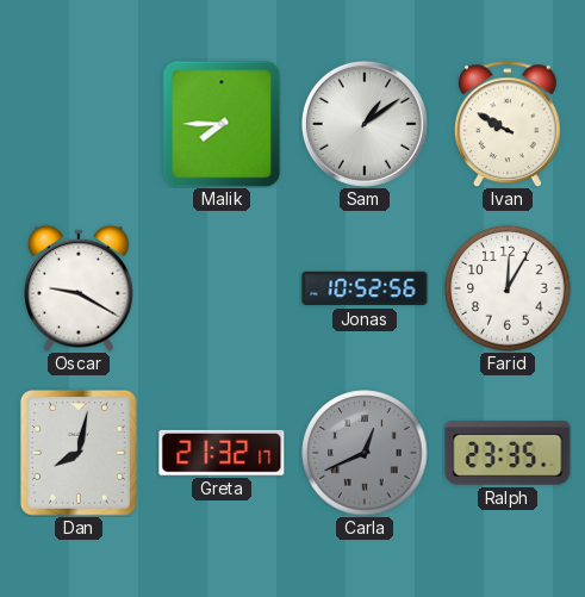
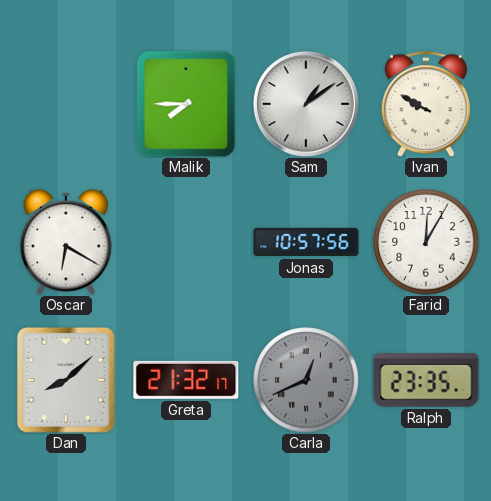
Oscar: 9:20 -> 6:20
Jonas: 10:52 -> 10:57
Dan: 8:02 -> 8:08
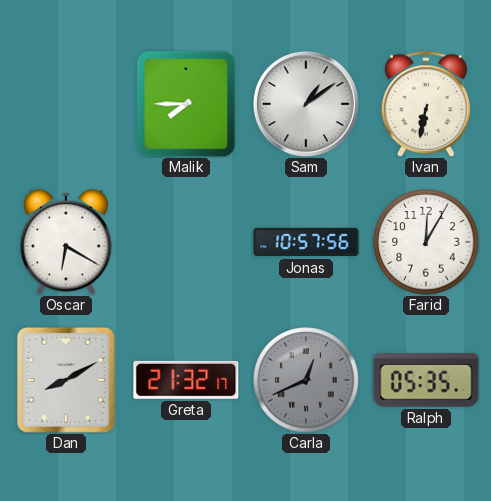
Ivan: 9:50 -> 6:32
Dan: 8:08 -> 8:10
Ralph: 23:35 -> 05:35
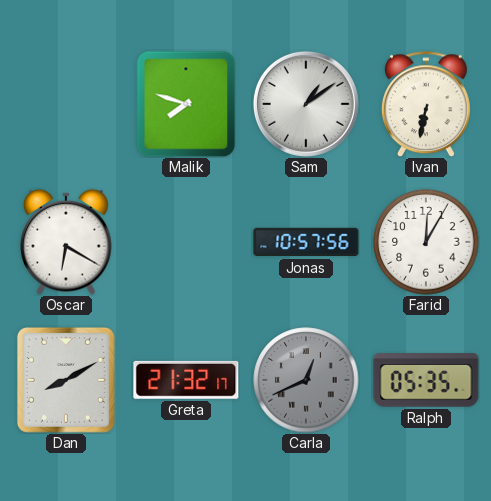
Malik: 7:45 -> 7:48
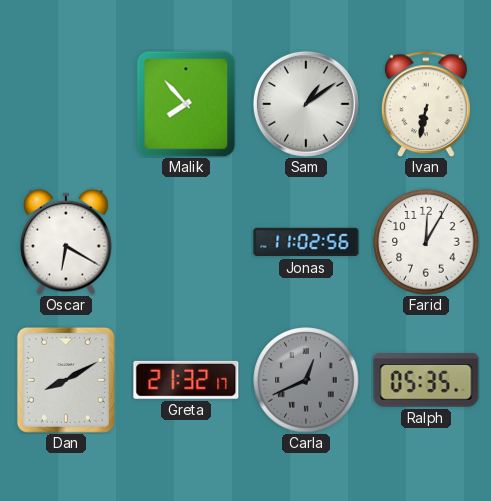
Malik: 7:48 -> 7:53
Jonas: 10:57 -> 11:02
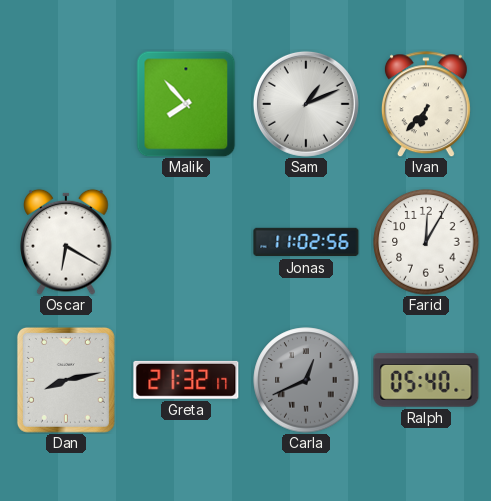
Sam: 1:09 -> 1:11
Ivan: 6:32 -> 6:37
Dan: 8:10 -> 8:13
Ralph: 05:35 -> 05:40
